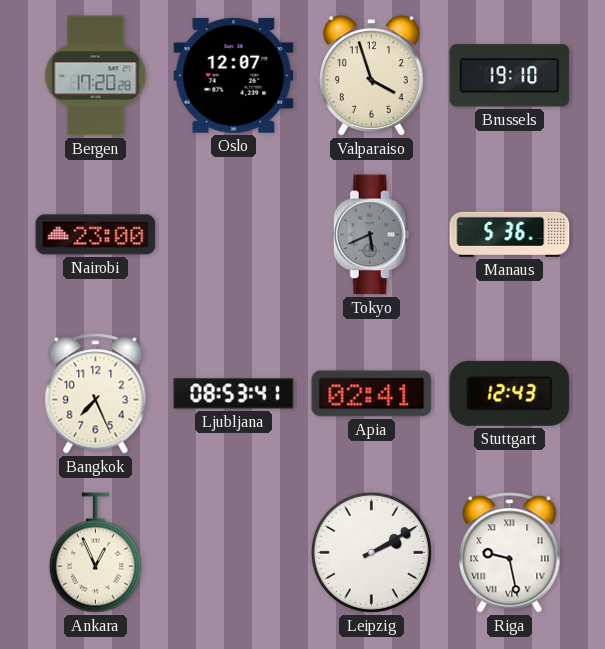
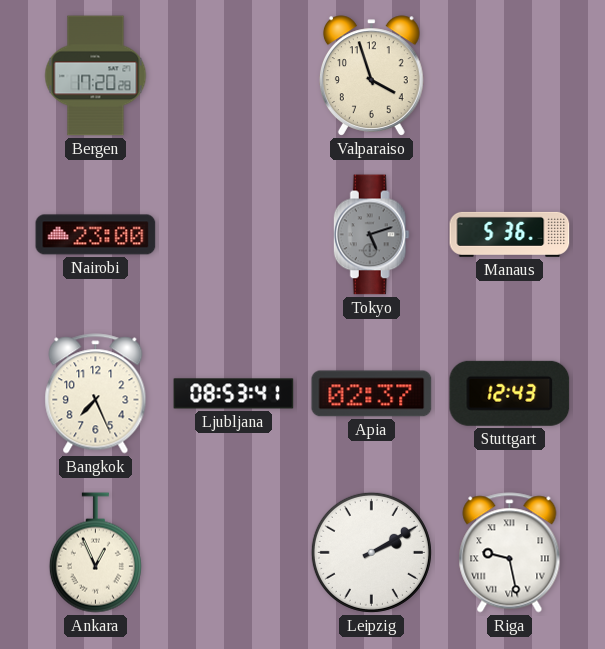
Oslo: 12:07 -> none
Brussels: 19:10 -> none
Tokyo: 5:41 -> 5:12
Apia: 02:41 -> 02:37
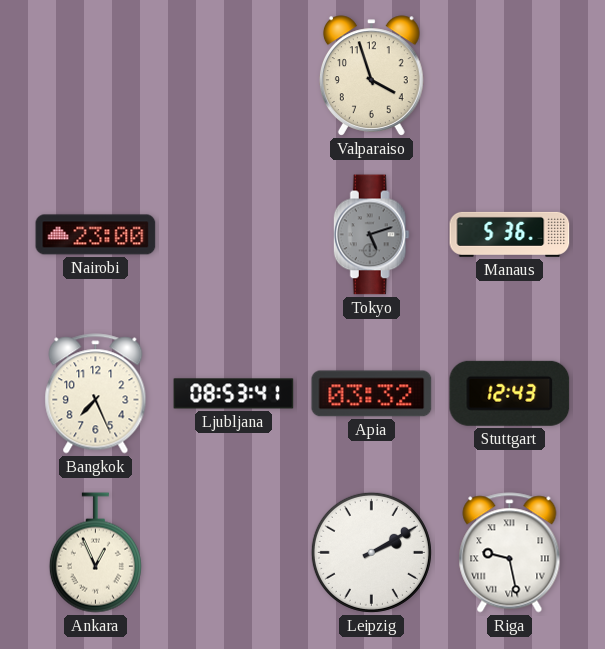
Bergen: 17:20 -> none
Apia: 02:37 -> 03:32
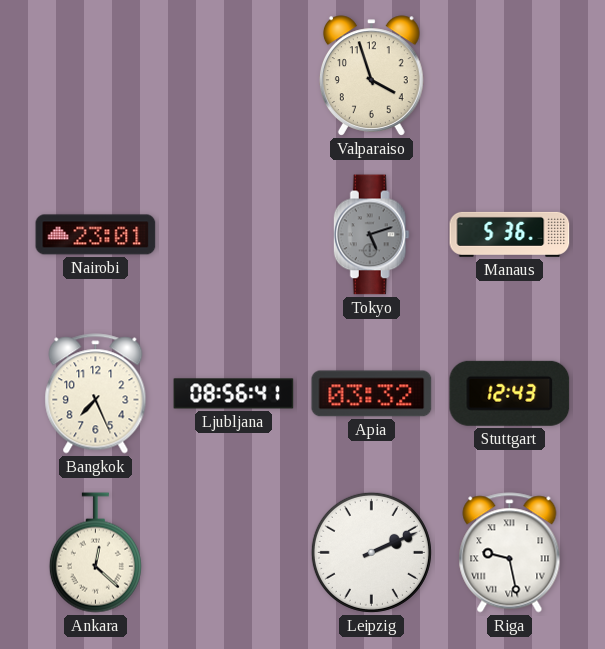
Nairobi: 23:00 -> 23:01
Ljubljana: 08:53 -> 08:56
Ankara: 12:56 -> 12:22
Leipzig: 2:10 -> 2:11
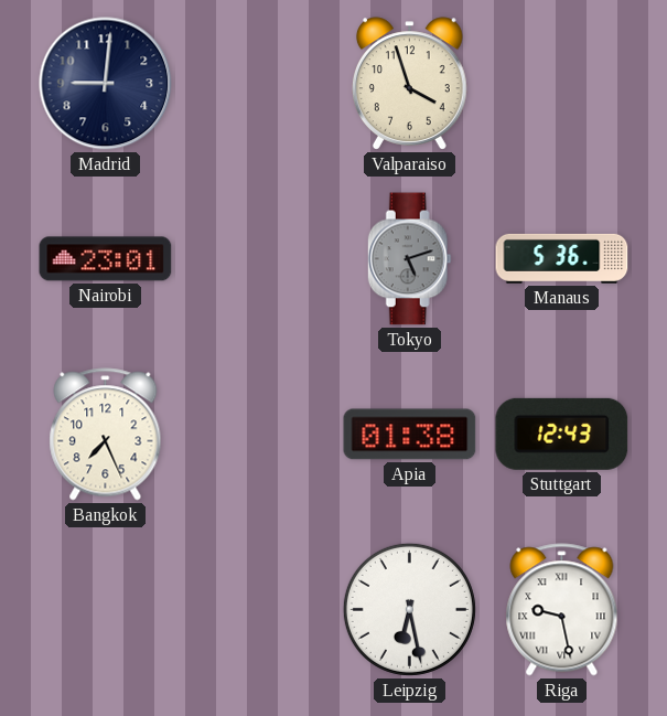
Madrid: none -> 9:01
Ljubljana: 08:56 -> none
Apia: 03:32 -> 01:38
Ankara: 12:22 -> none
Leipzig: 2:11 -> 6:28
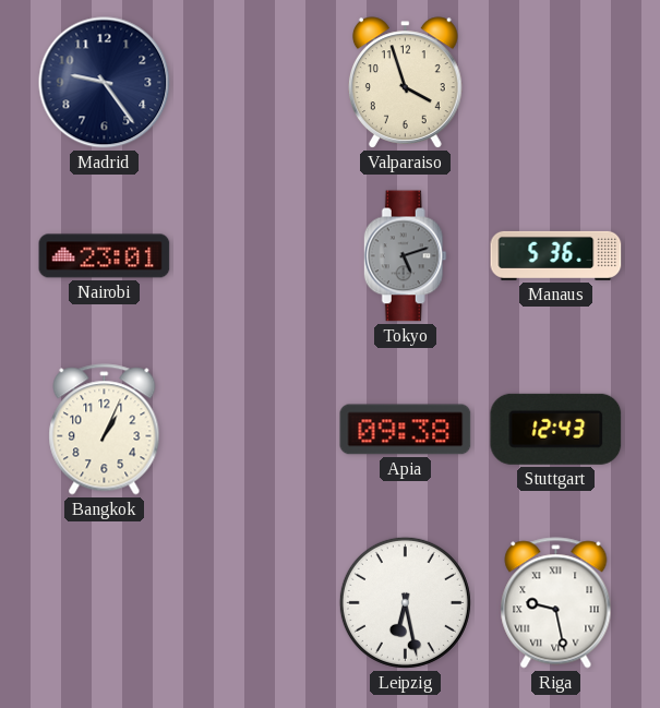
Madrid: 9:01 -> 9:24
Bangkok: 7:26 -> 1:04
Apia: 01:38 -> 09:38
